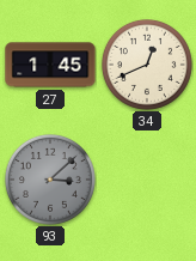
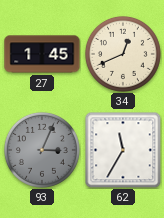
93: 3:08 -> 3:04
62: none -> 11:35
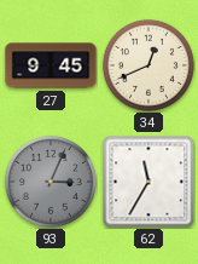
27: 1:45 -> 9:45
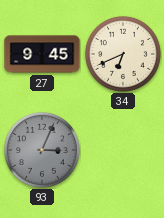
34: 12:41 -> 6:41
62: 11:35 -> none
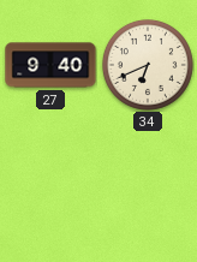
27: 9:45 -> 9:40
93: 3:04 -> none
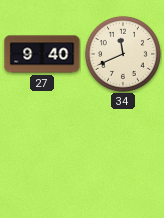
34: 6:41 -> 11:41
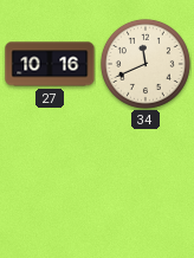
27: 9:40 -> 10:16
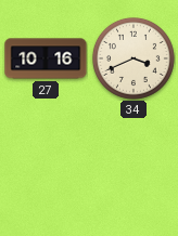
34: 11:41 -> 3:41
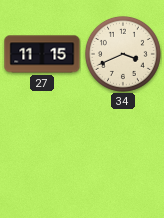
27: 10:16 -> 11:15
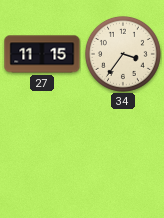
34: 3:41 -> 3:36
